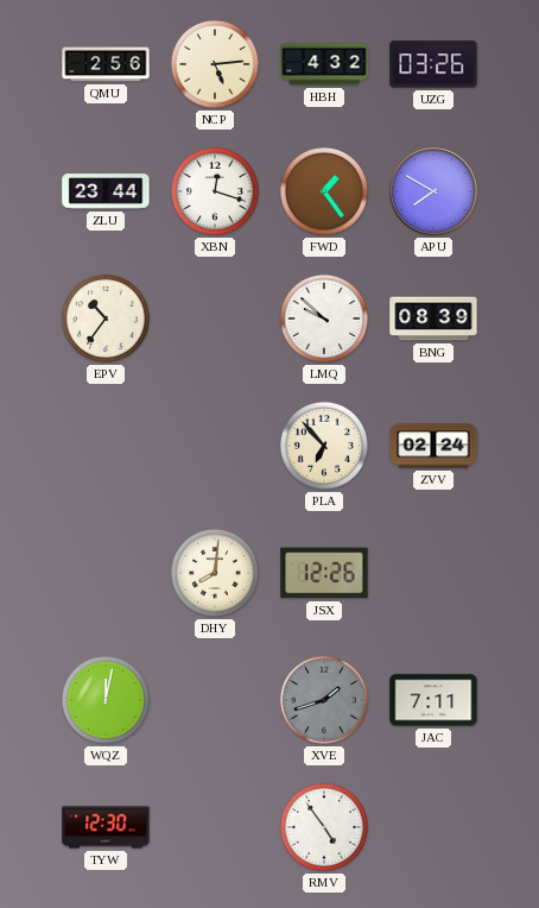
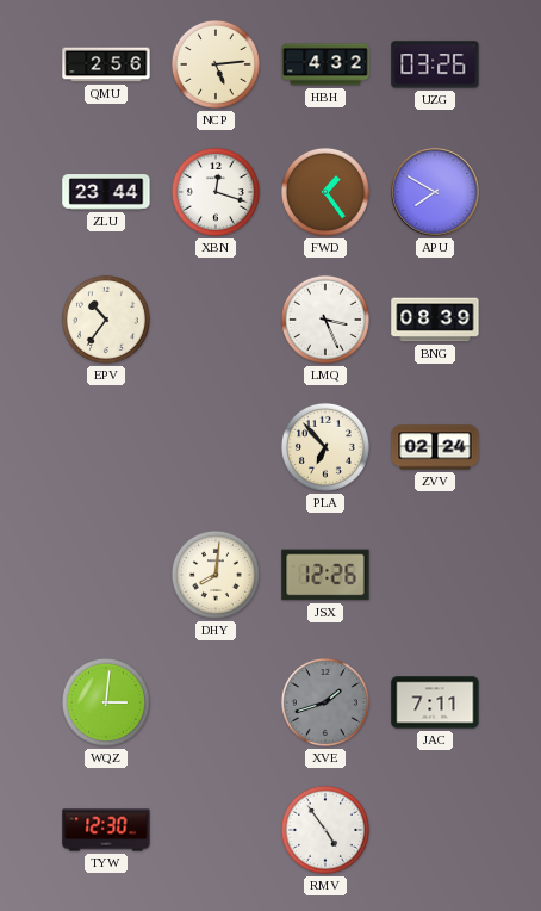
LMQ: 9:52 -> 3:26
WQZ: 12:02 -> 3:01
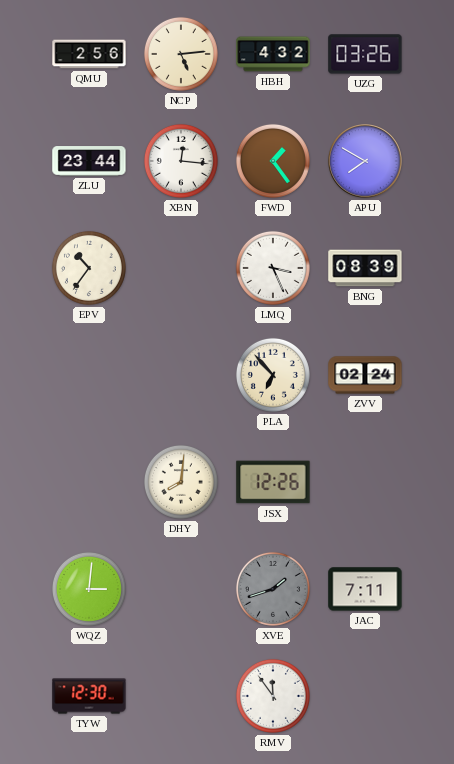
XBN: 12:18 -> 12:16
RMV: 4:54 -> 11:54
